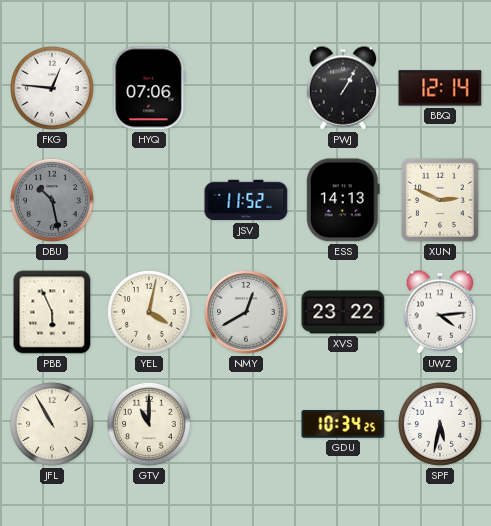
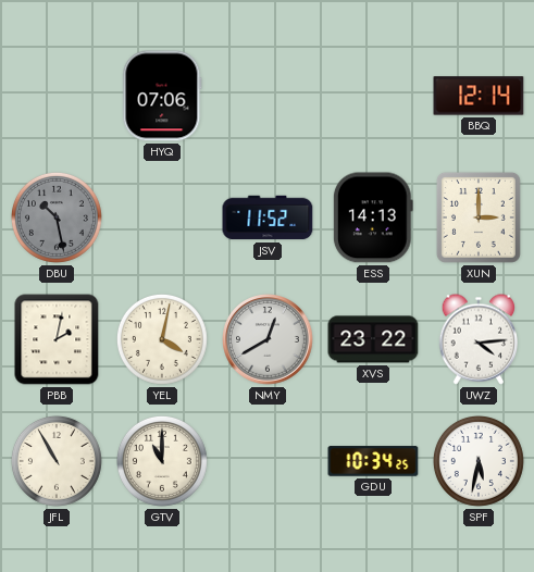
FKG: 12:46 -> none
PWJ: 1:05 -> none
XUN: 2:49 -> 3:00
PBB: 5:56 -> 2:02
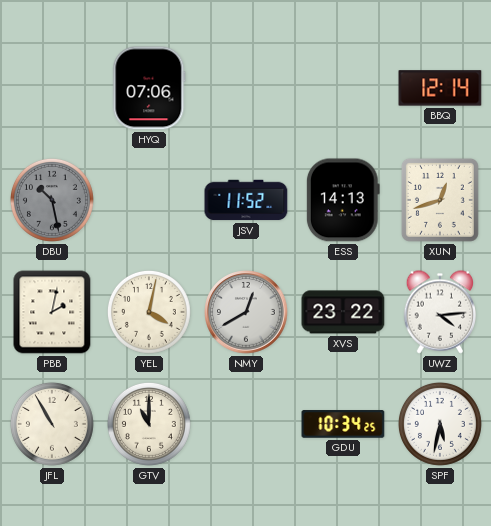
XUN: 3:00 -> 12:42
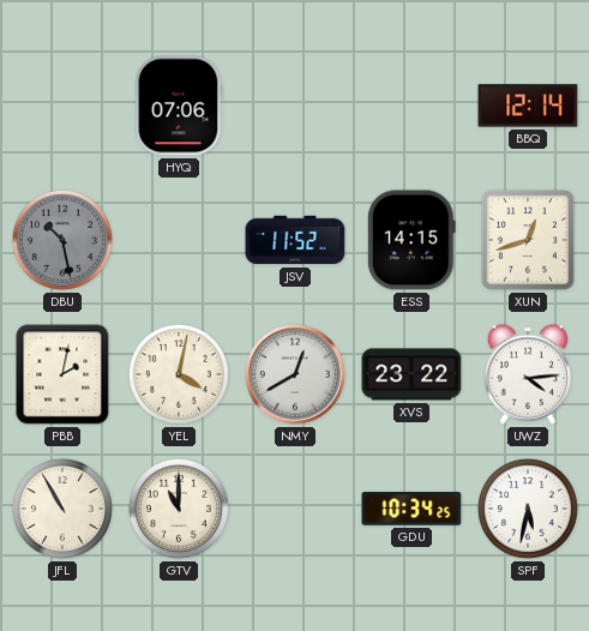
ESS: 14:13 -> 14:15
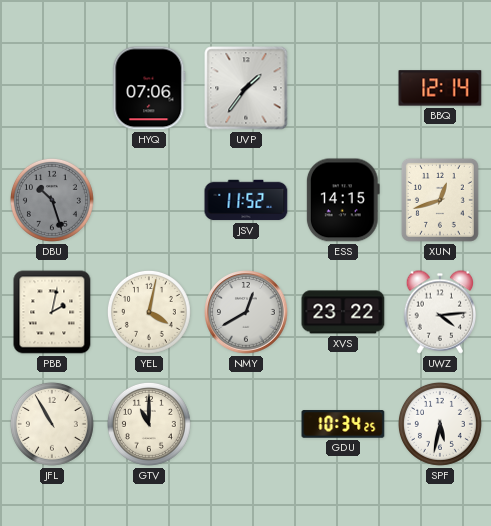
UVP: none -> 1:36
DBU: 10:28 -> 10:27
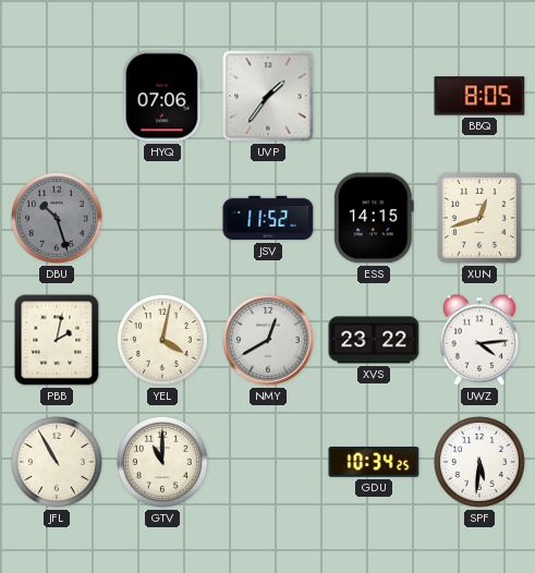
BBQ: 12:14 -> 8:05
SPF: 5:32 -> 5:31
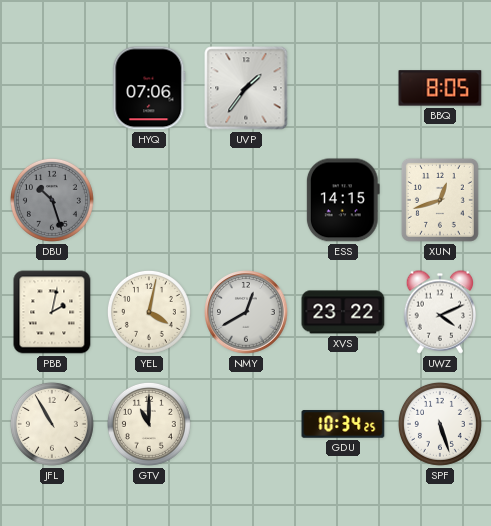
JSV: 11:52 -> none
UWZ: 4:14 -> 4:11
SPF: 5:31 -> 5:27
